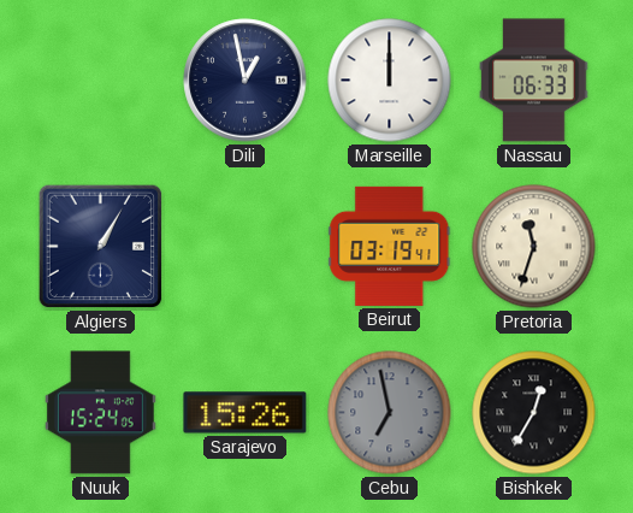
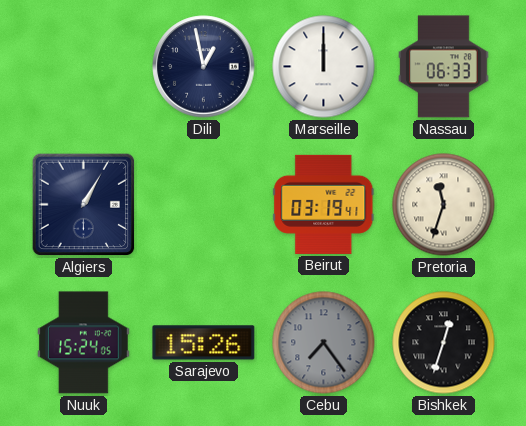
Cebu: 6:58 -> 7:24
Bishkek: 12:35 -> 12:33
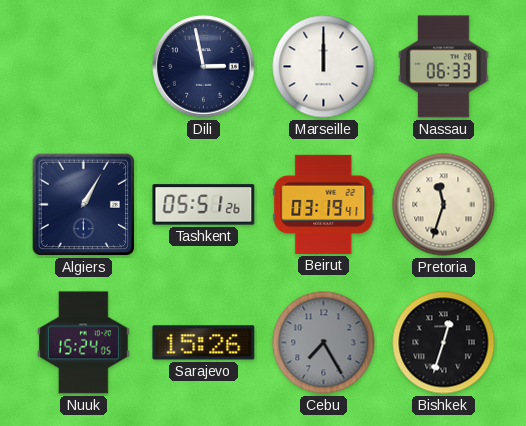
Dili: 12:58 -> 2:58
Tashkent: none -> 05:51
Cebu: 7:24 -> 7:25
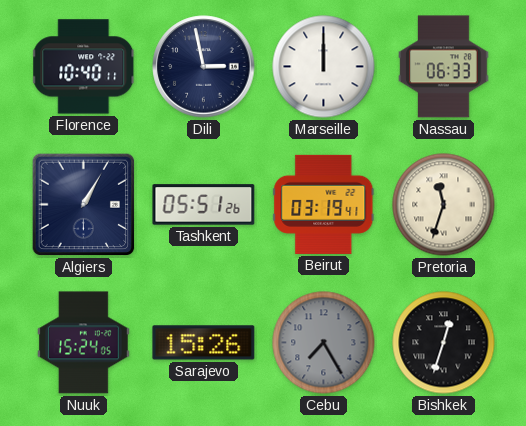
Florence: none -> 10:40
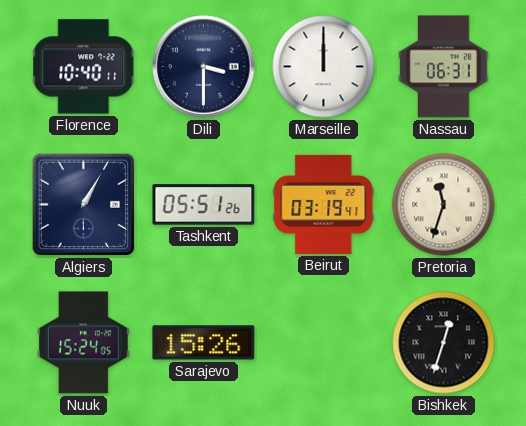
Dili: 2:58 -> 3:30
Nassau: 06:33 -> 06:31
Cebu: 7:25 -> none
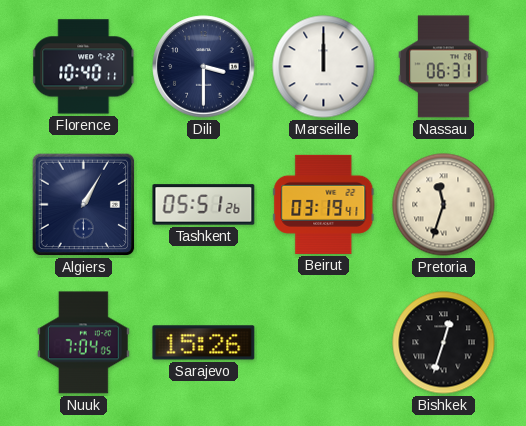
Nuuk: 15:24 -> 7:04
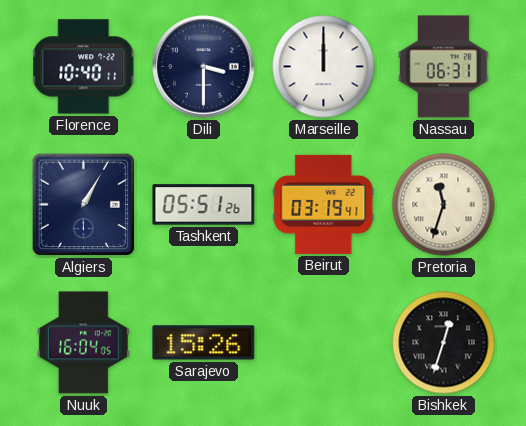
Nuuk: 7:04 -> 16:04
